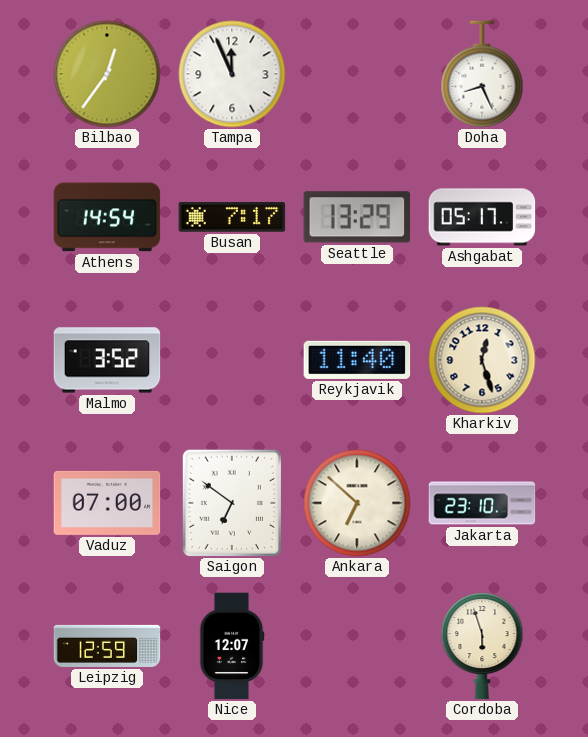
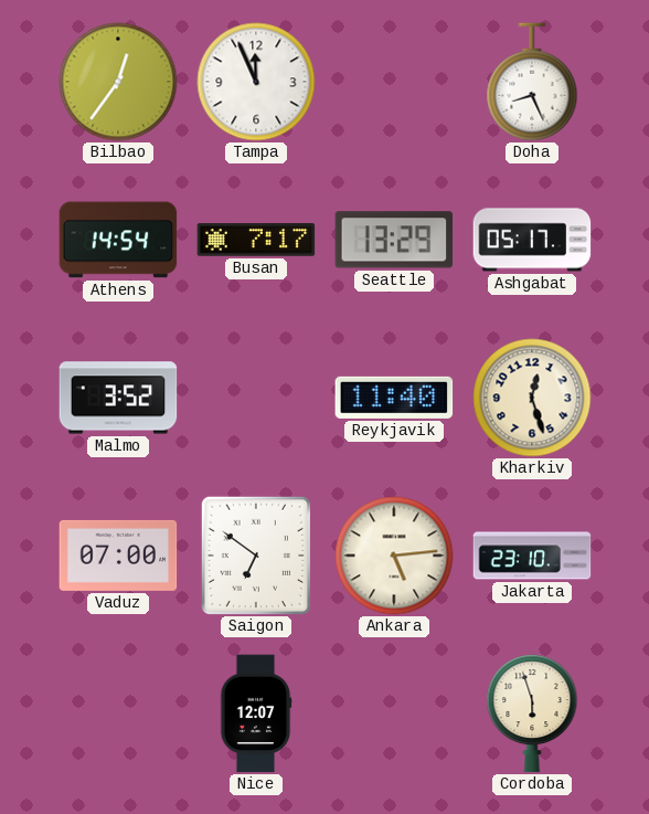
Ankara: 6:52 -> 5:14
Leipzig: 12:59 -> none
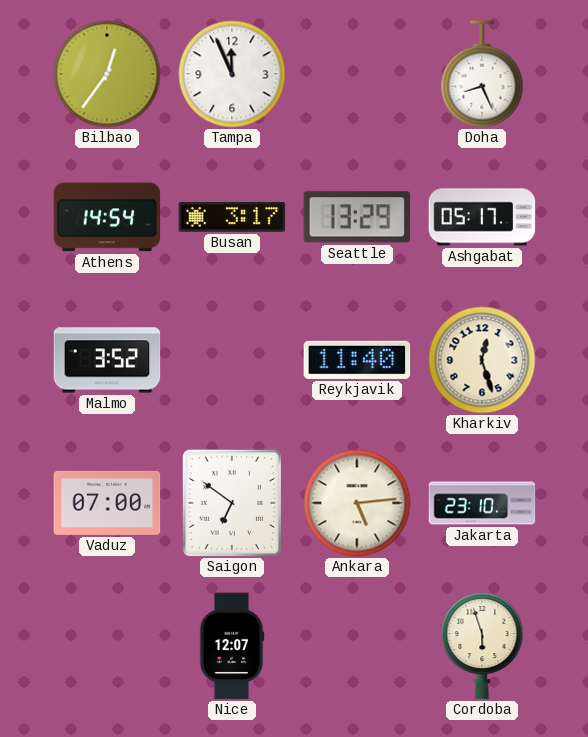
Busan: 7:17 -> 3:17
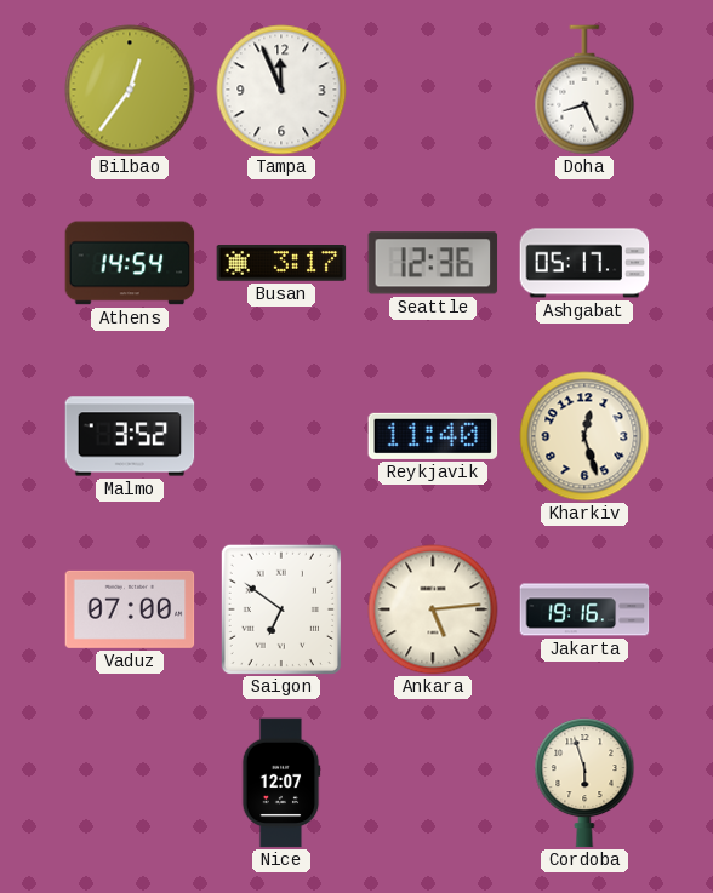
Seattle: 13:29 -> 12:36
Jakarta: 23:10 -> 19:16
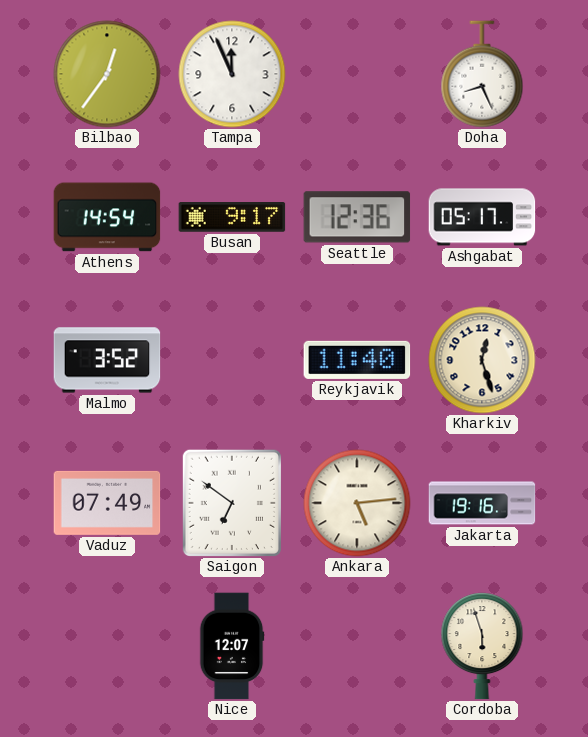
Busan: 3:17 -> 9:17
Vaduz: 07:00 -> 07:49
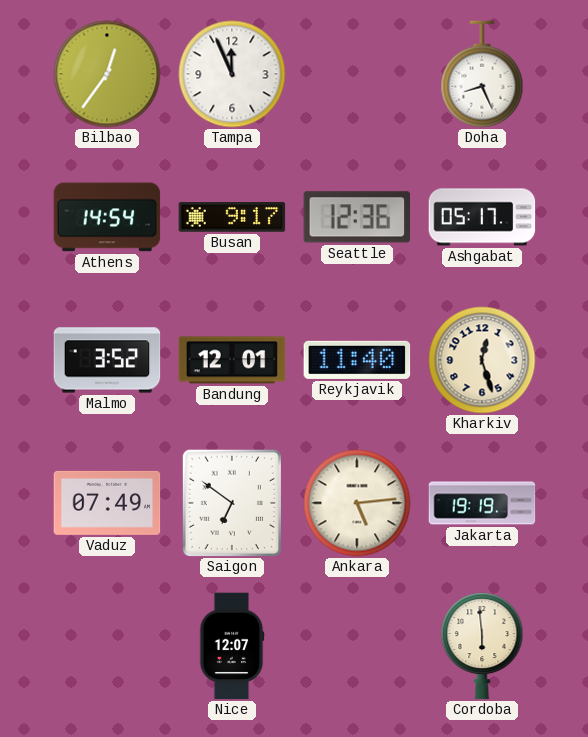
Bandung: none -> 12:01
Jakarta: 19:16 -> 19:19
Cordoba: 5:57 -> 5:59
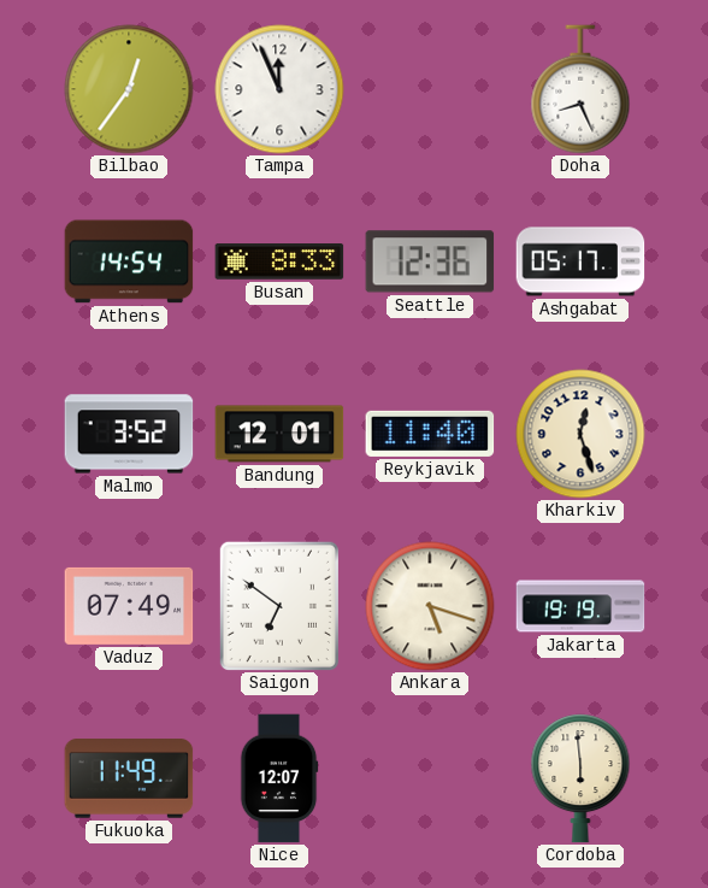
Busan: 9:17 -> 8:33
Ankara: 5:14 -> 5:18
Fukuoka: none -> 11:49
